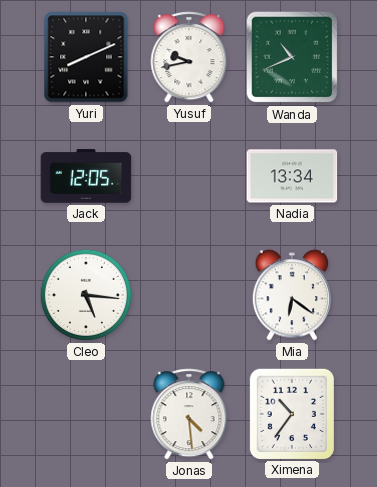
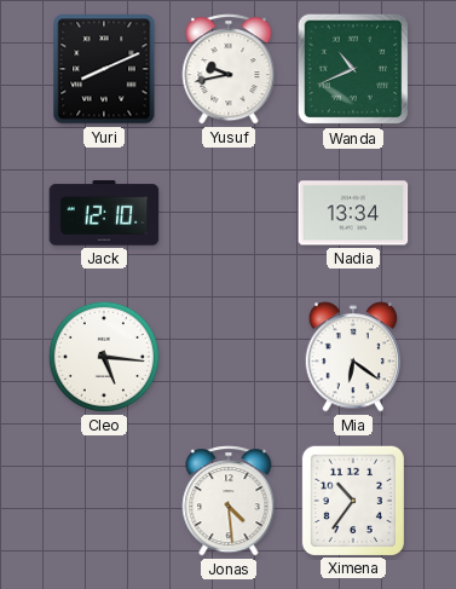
Jack: 12:05 -> 12:10
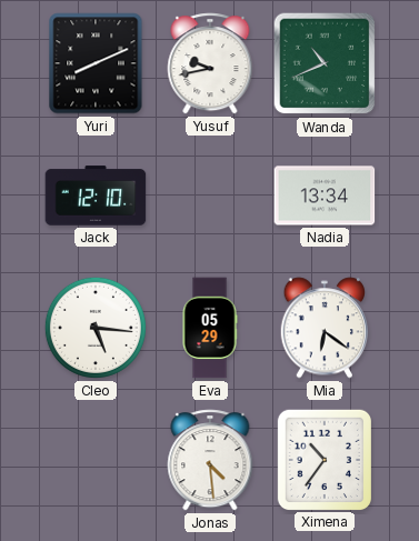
Eva: none -> 05:29
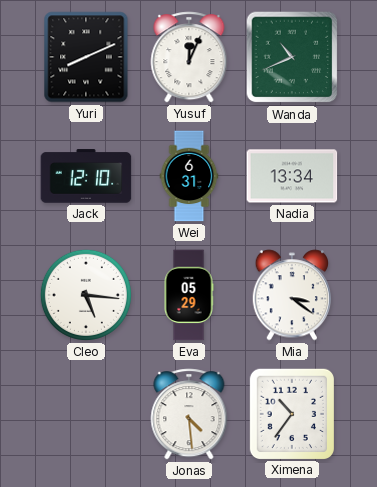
Yusuf: 9:43 -> 12:04
Wei: none -> 6:31
Mia: 6:21 -> 3:21
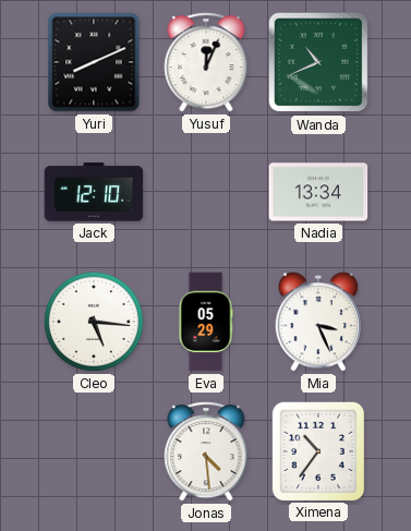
Wei: 6:31 -> none
Mia: 3:21 -> 3:26
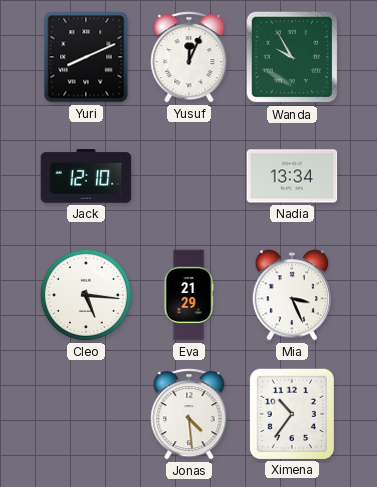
Wanda: 10:41 -> 9:55
Eva: 05:29 -> 21:29
